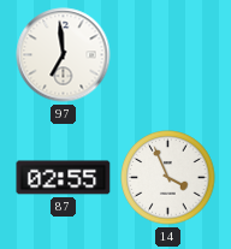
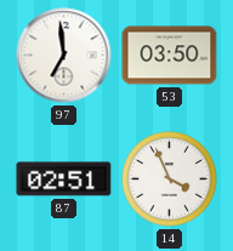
53: none -> 03:50
87: 02:55 -> 02:51
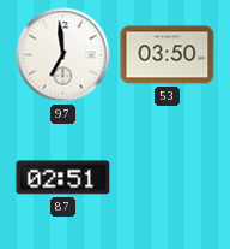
14: 3:56 -> none
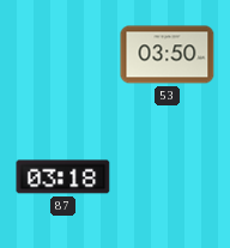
97: 6:59 -> none
87: 02:51 -> 03:18
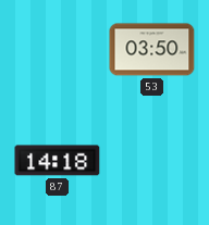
87: 03:18 -> 14:18
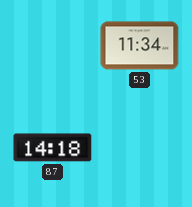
53: 03:50 -> 11:34
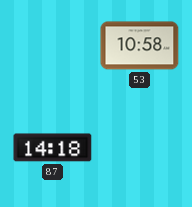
53: 11:34 -> 10:58
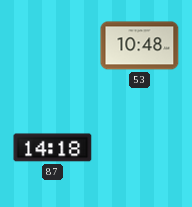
53: 10:58 -> 10:48
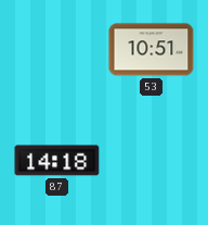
53: 10:48 -> 10:51
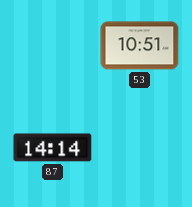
87: 14:18 -> 14:14
